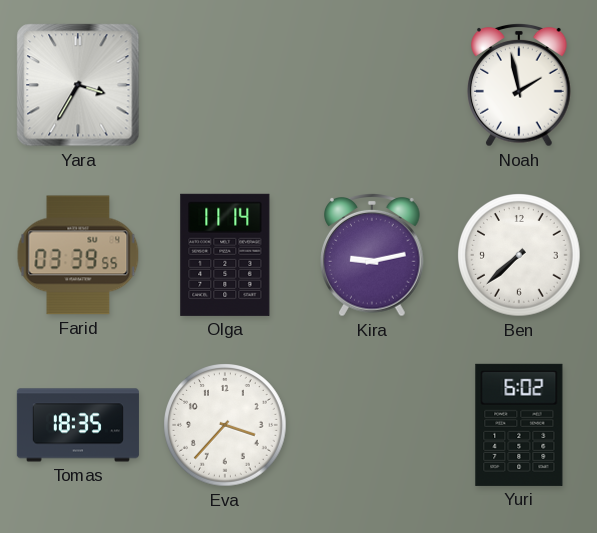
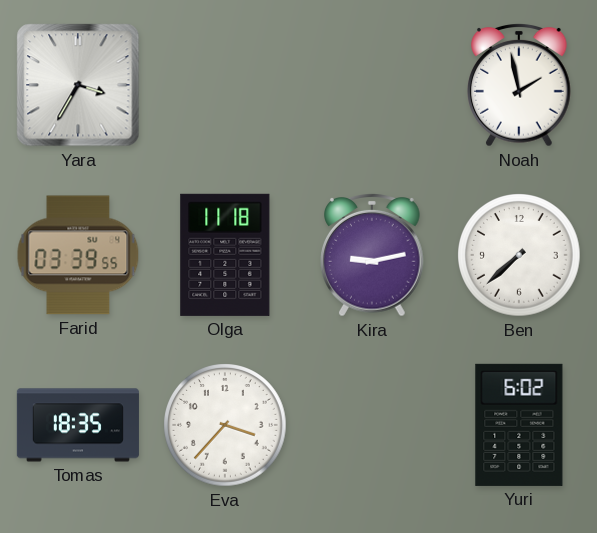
Olga: 11:14 -> 11:18
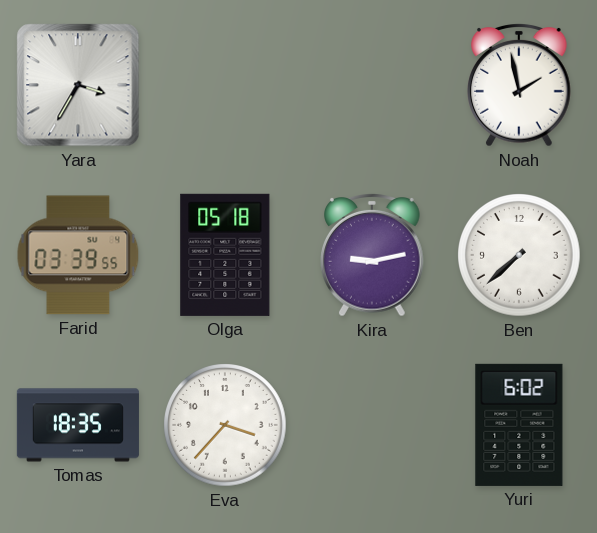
Olga: 11:18 -> 05:18
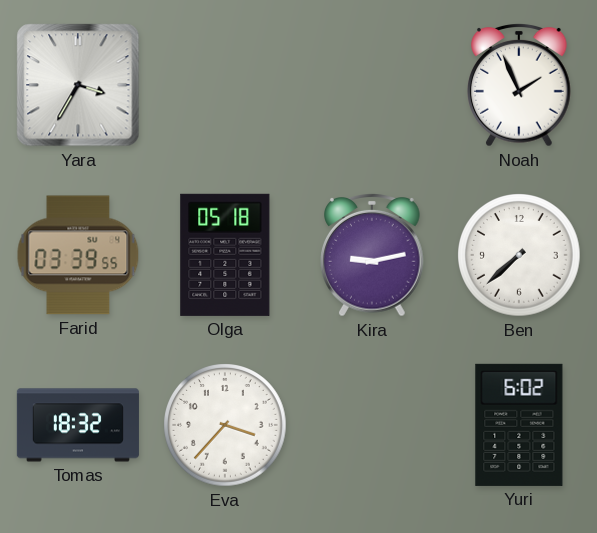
Noah: 1:58 -> 1:56
Tomas: 18:35 -> 18:32
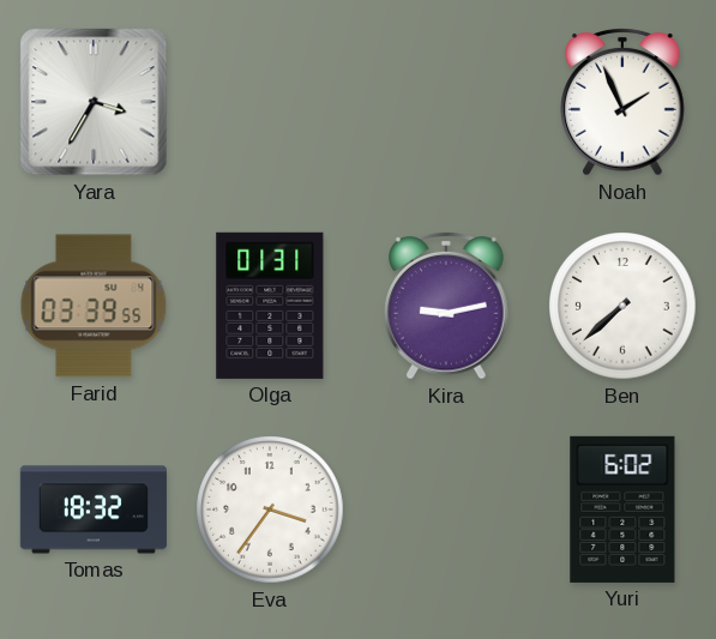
Olga: 05:18 -> 01:31
Eva: 3:37 -> 3:36
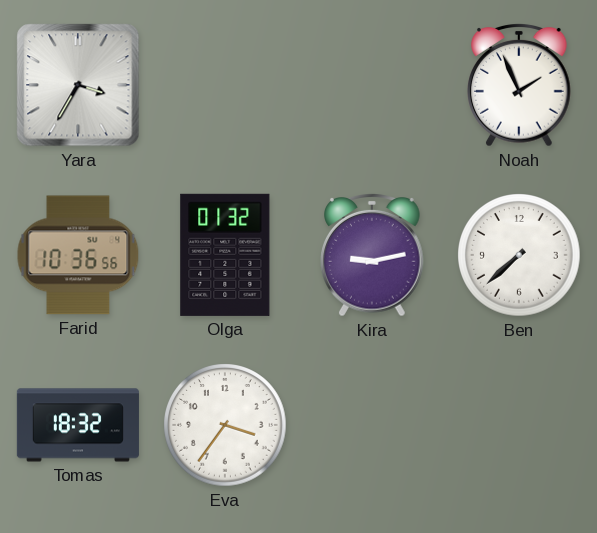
Farid: 03:39 -> 10:36
Olga: 01:31 -> 01:32
Yuri: 6:02 -> none
